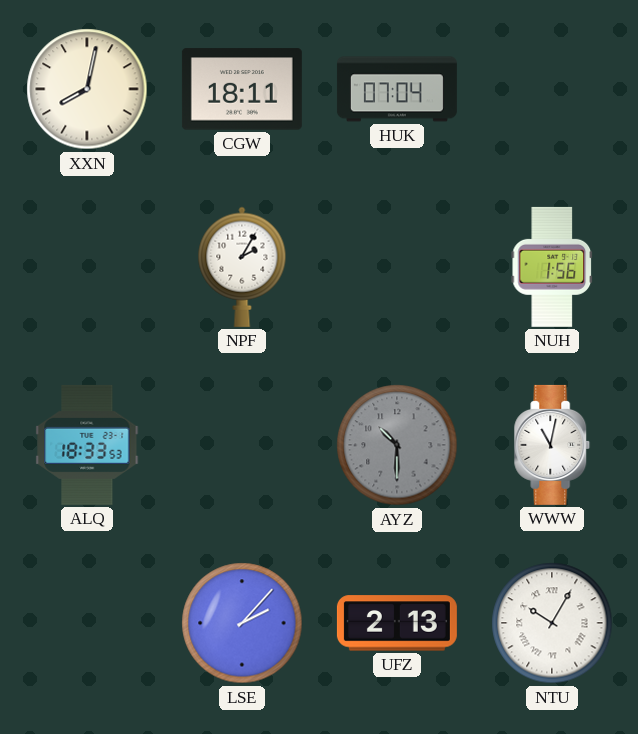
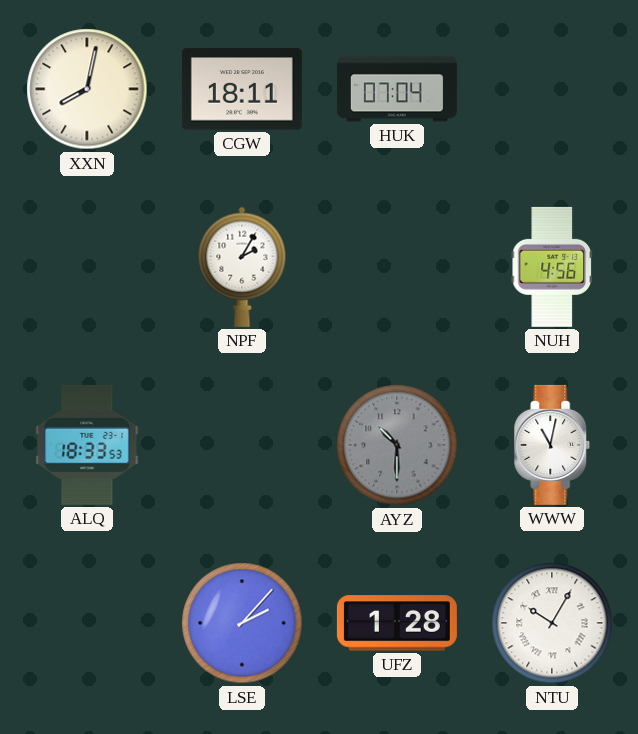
NUH: 1:56 -> 4:56
UFZ: 2:13 -> 1:28
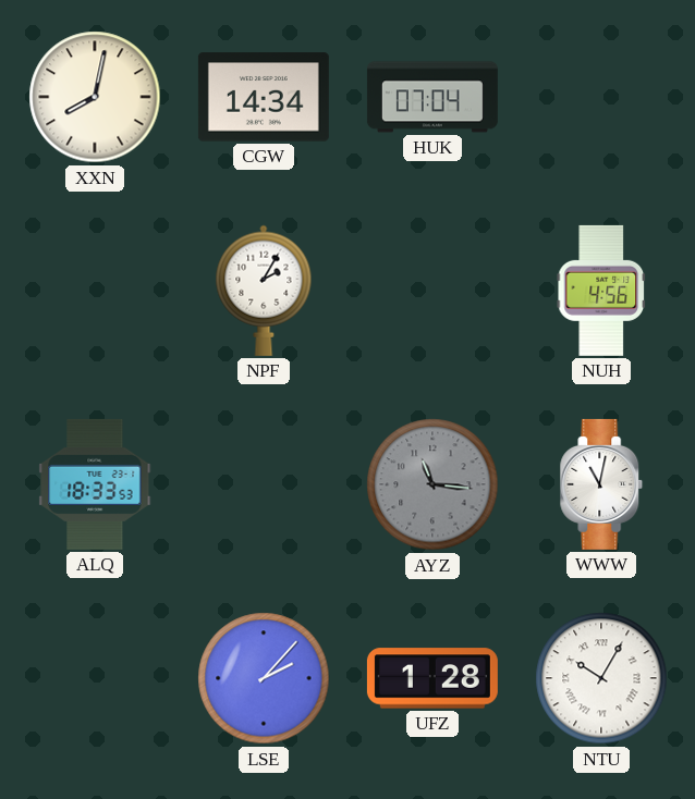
CGW: 18:11 -> 14:34
AYZ: 10:30 -> 11:16
